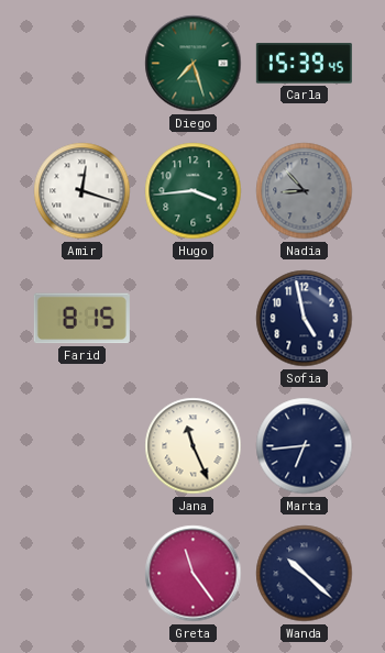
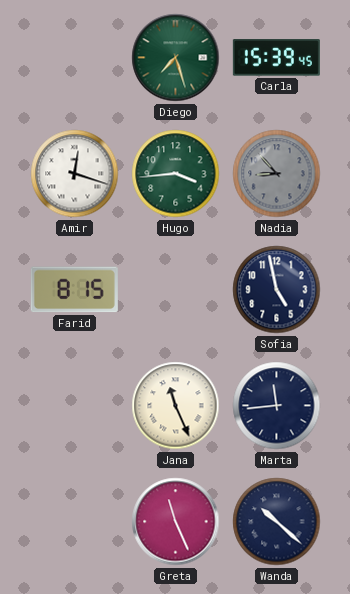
Marta: 6:44 -> 11:44
Greta: 11:24 -> 11:26
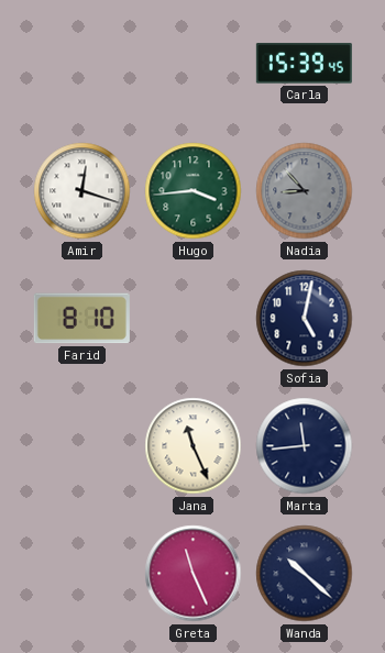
Diego: 7:27 -> none
Farid: 8:15 -> 8:10
Sofia: 4:58 -> 5:02
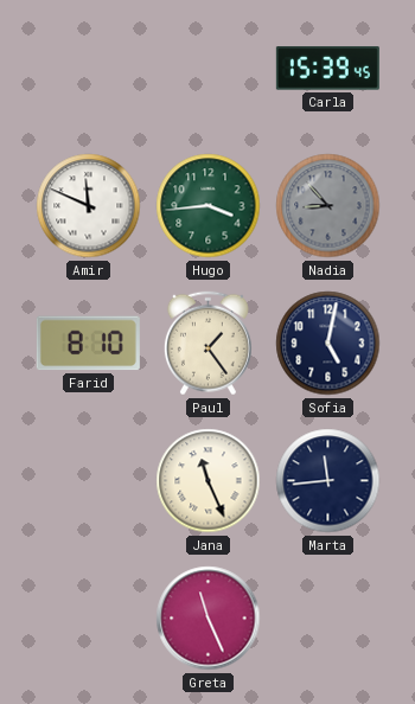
Amir: 12:18 -> 11:49
Paul: none -> 1:24
Wanda: 10:22 -> none
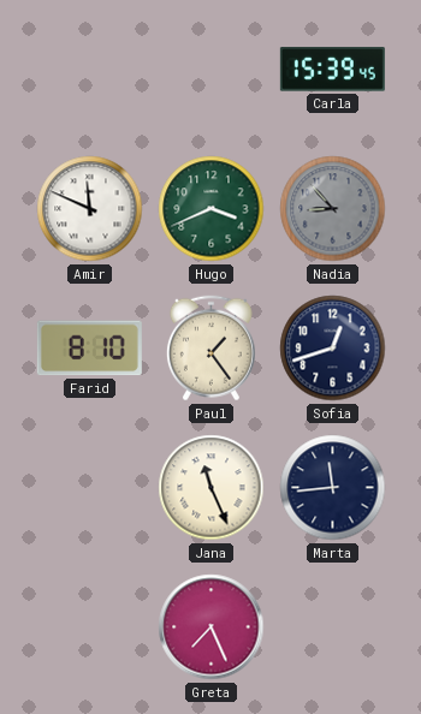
Hugo: 3:44 -> 3:41
Sofia: 5:02 -> 12:42
Greta: 11:26 -> 7:26
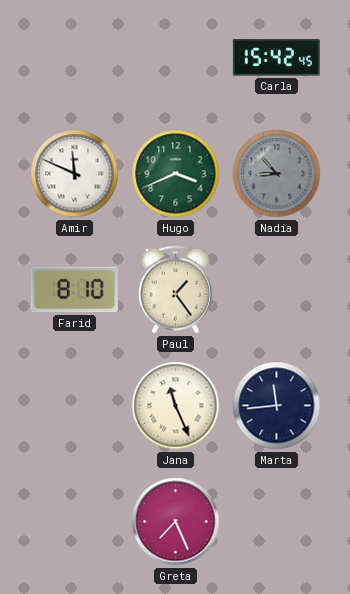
Carla: 15:39 -> 15:42
Sofia: 12:42 -> none
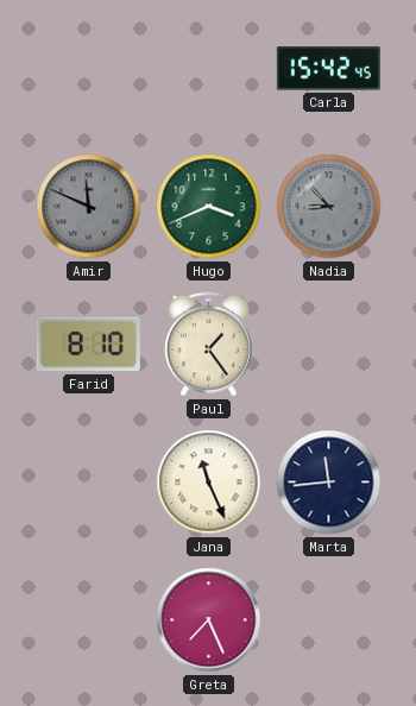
Amir dial: white -> grey
